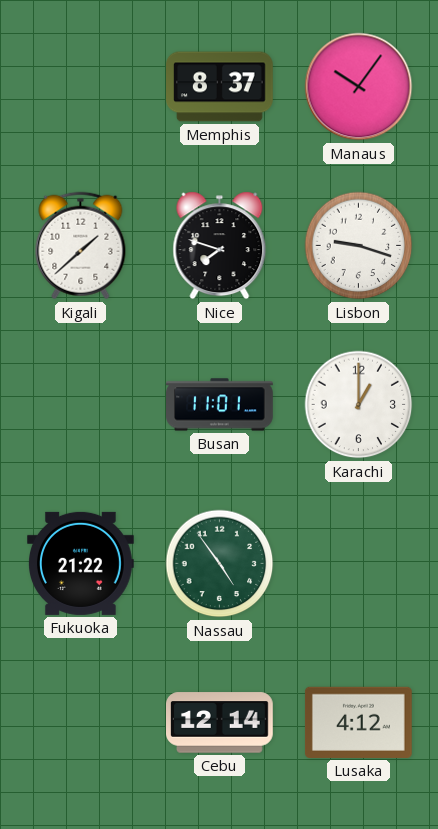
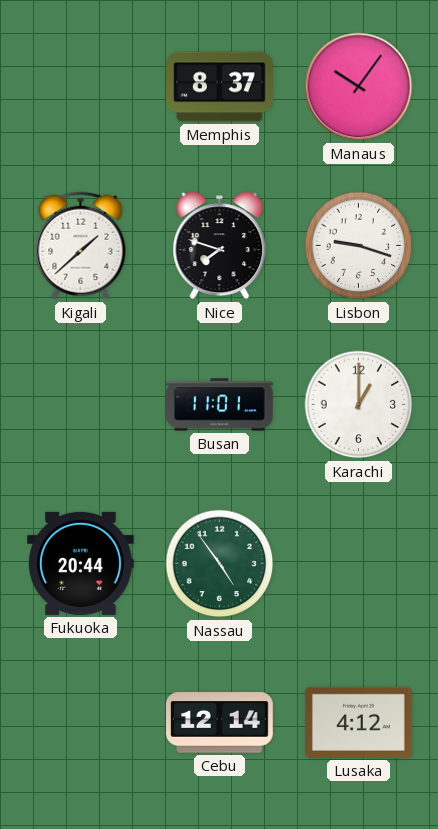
Fukuoka: 21:22 -> 20:44
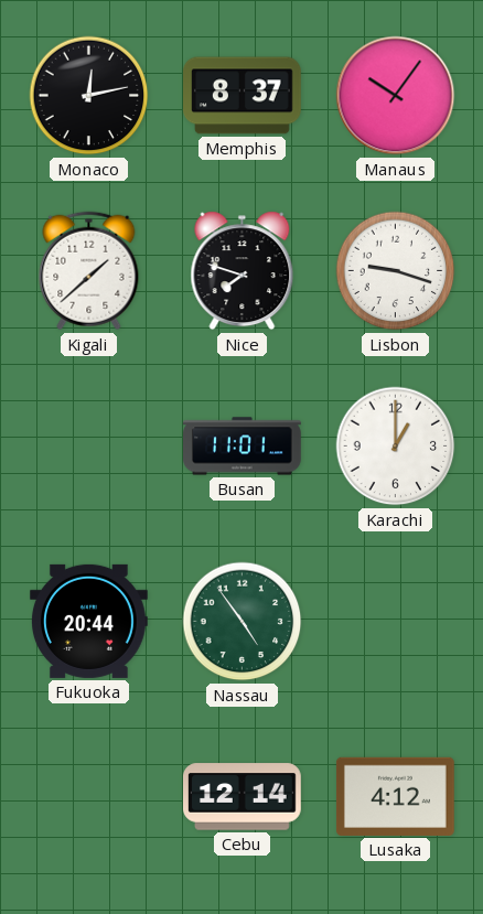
Monaco: none -> 12:13
